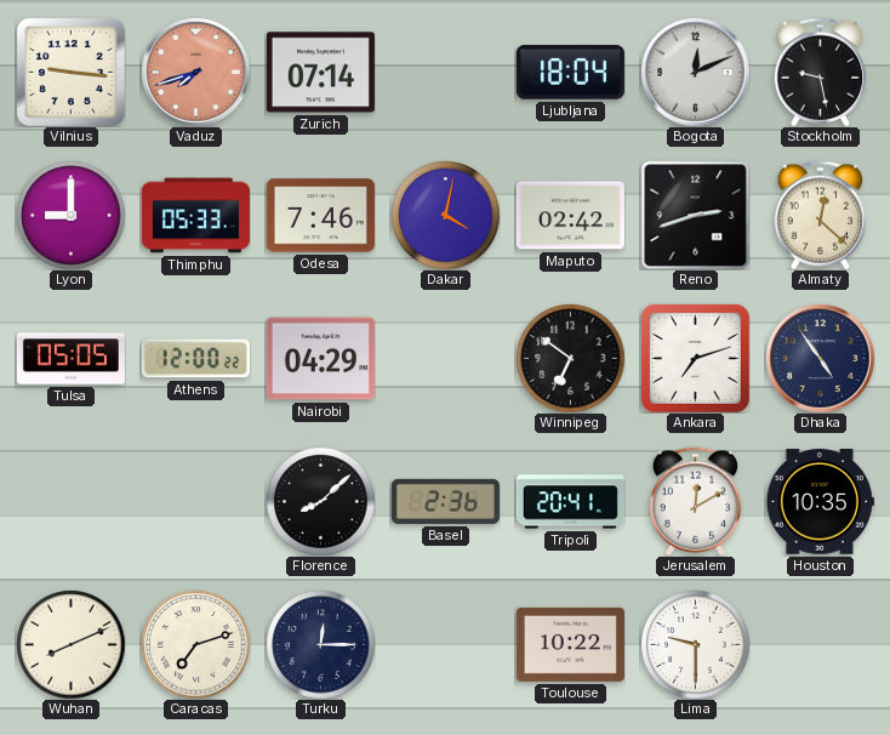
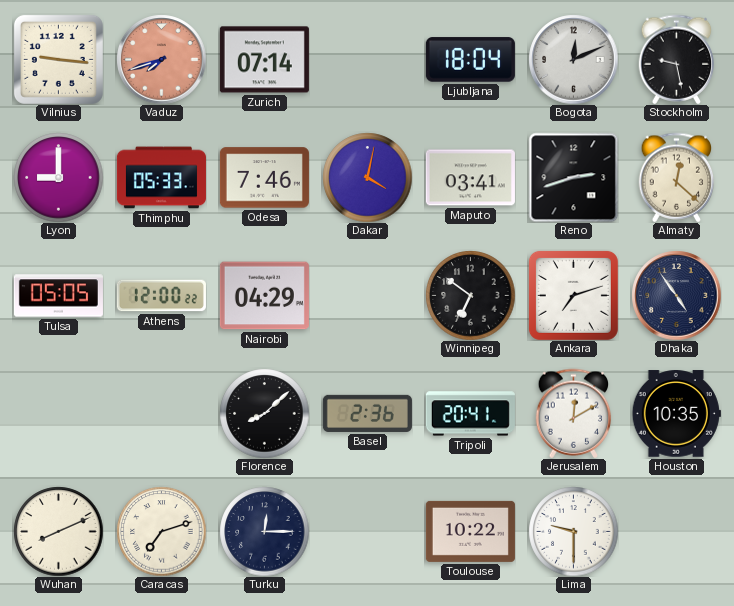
Maputo: 02:42 -> 03:41
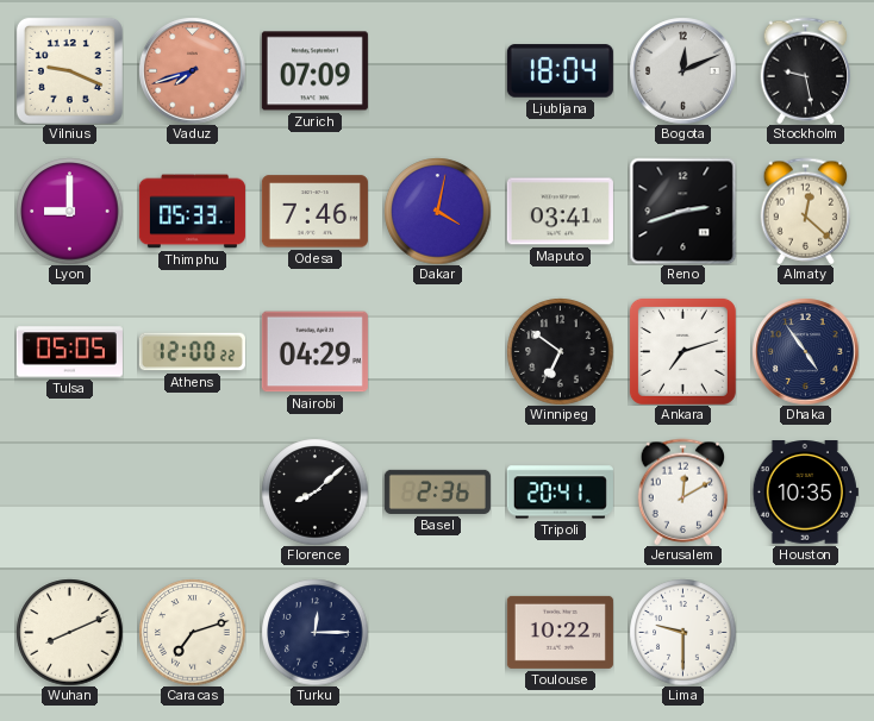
Vilnius: 9:16 -> 9:19
Zurich: 07:14 -> 07:09
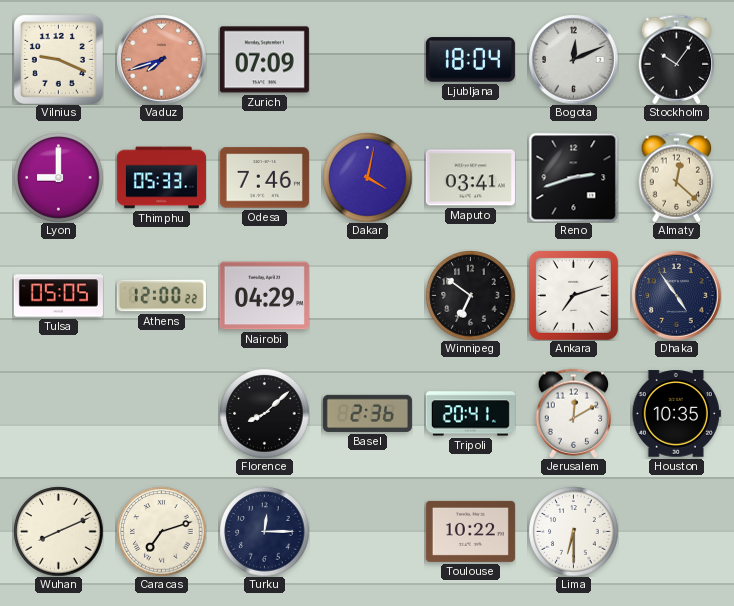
Stockholm: 9:28 -> 10:06
Lima: 9:30 -> 6:30
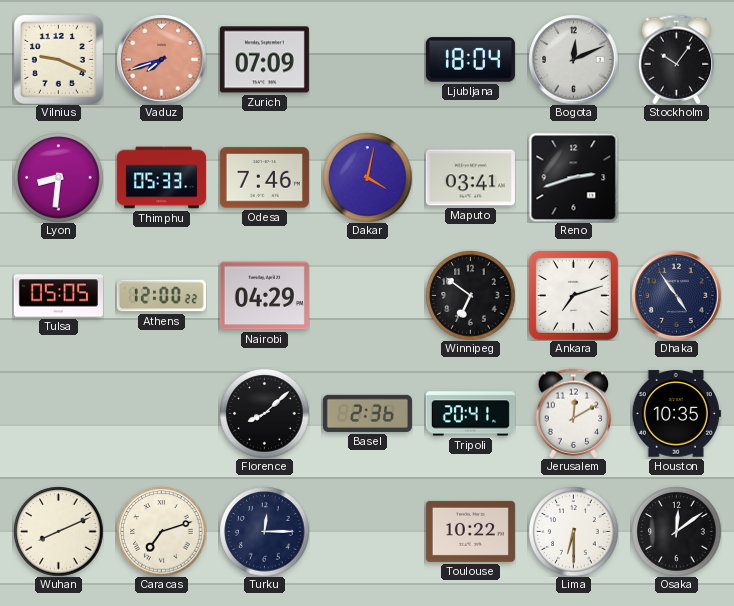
Lyon: 9:00 -> 8:31
Almaty: 12:22 -> none
Osaka: none -> 12:09
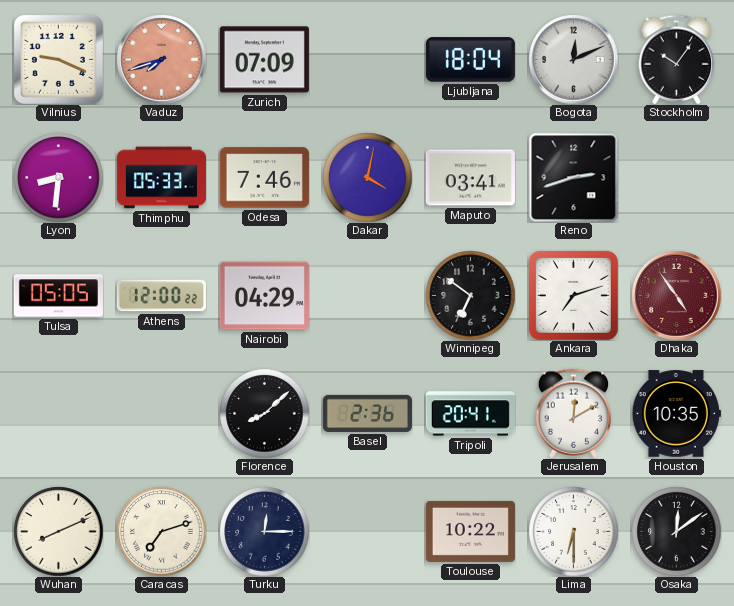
Dhaka dial: navy -> burgundy
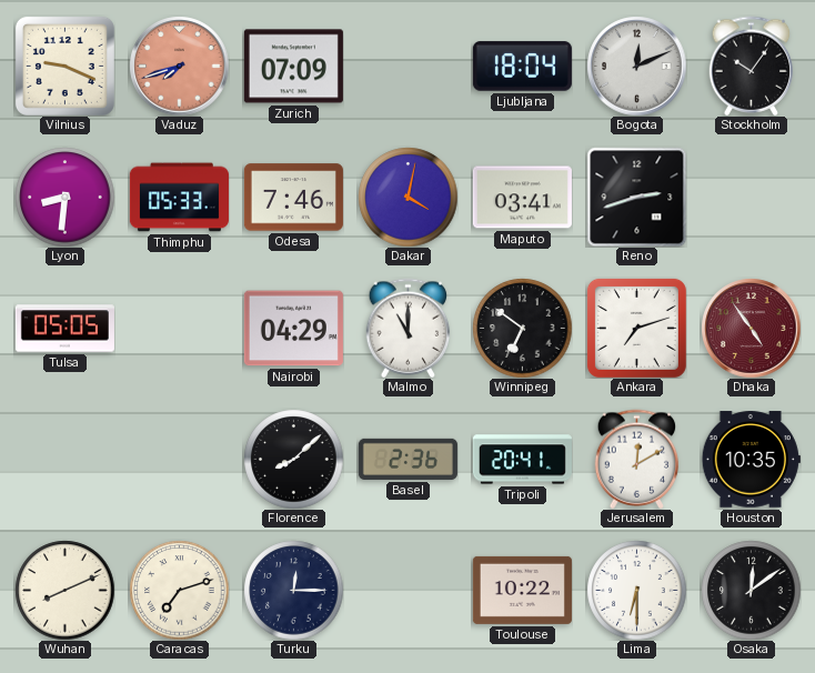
Athens: 12:00 -> none
Malmo: none -> 11:00
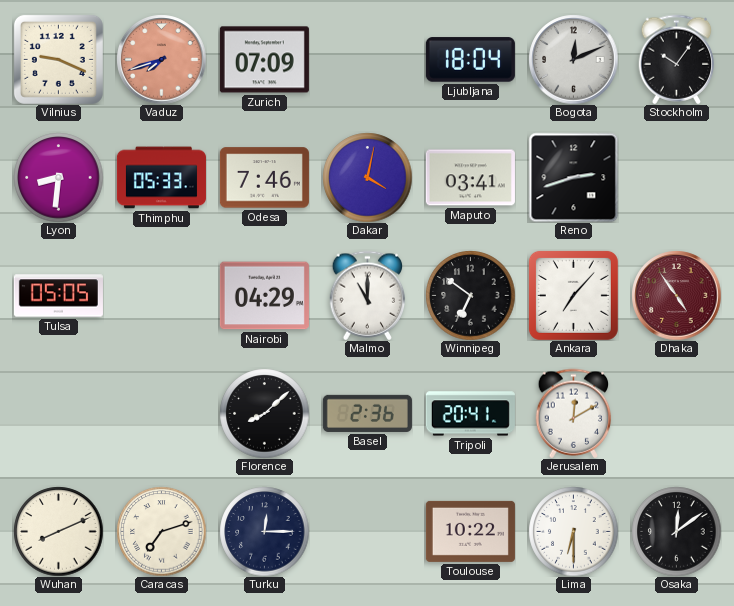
Ankara: 7:12 -> 7:07
Houston: 10:35 -> none
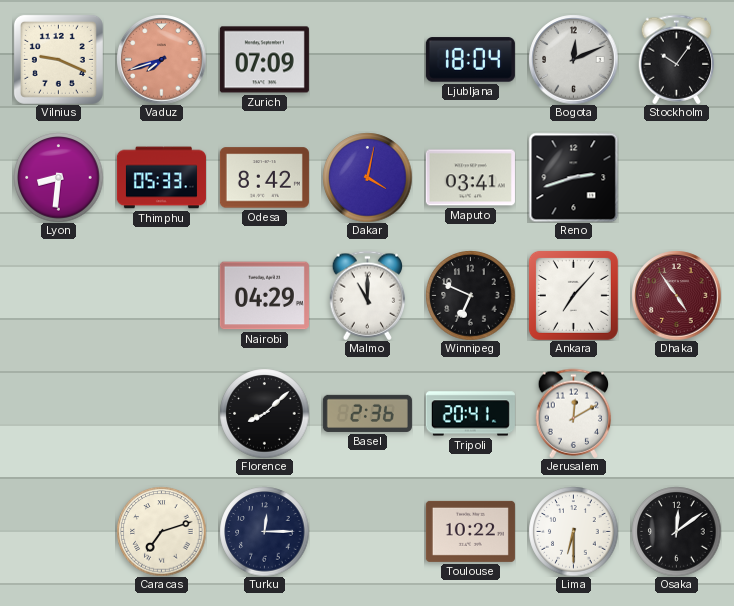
Odesa: 7:46 -> 8:42
Tulsa: 05:05 -> none
Winnipeg: 6:51 -> 6:49
Wuhan: 8:11 -> none
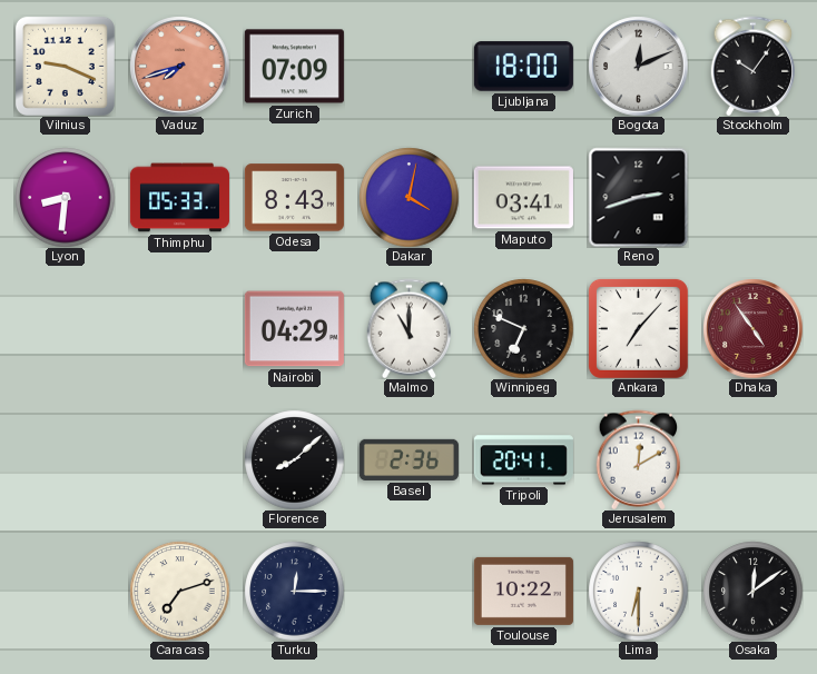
Ljubljana: 18:04 -> 18:00
Odesa: 8:42 -> 8:43
